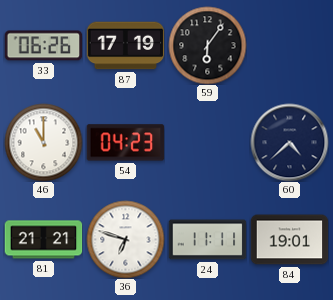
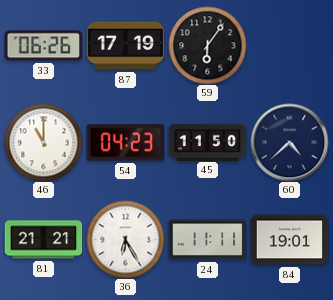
45: none -> 11:50
36: 6:48 -> 6:25
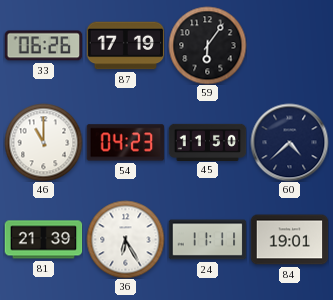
81: 21:21 -> 21:39
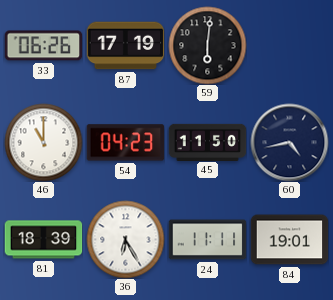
59: 6:06 -> 6:01
60: 4:38 -> 4:43
81: 21:39 -> 18:39
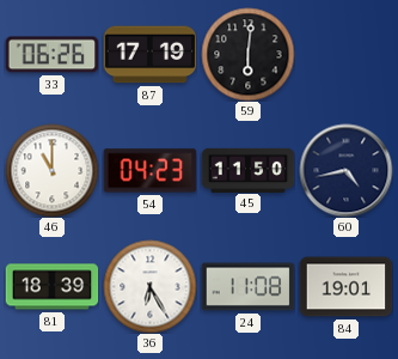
24: 11:11 -> 11:08
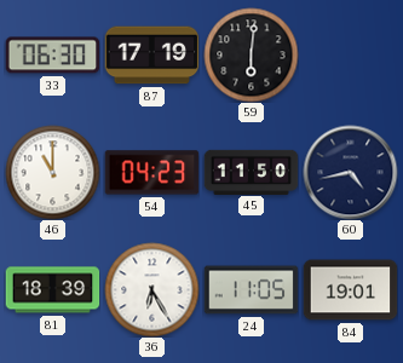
33: 06:26 -> 06:30
24: 11:08 -> 11:05
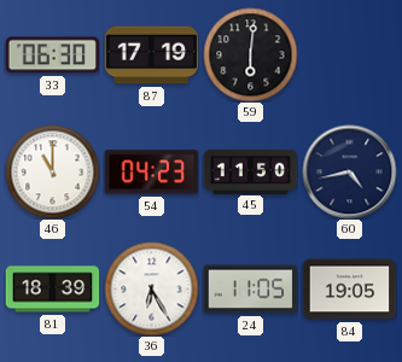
84: 19:01 -> 19:05
